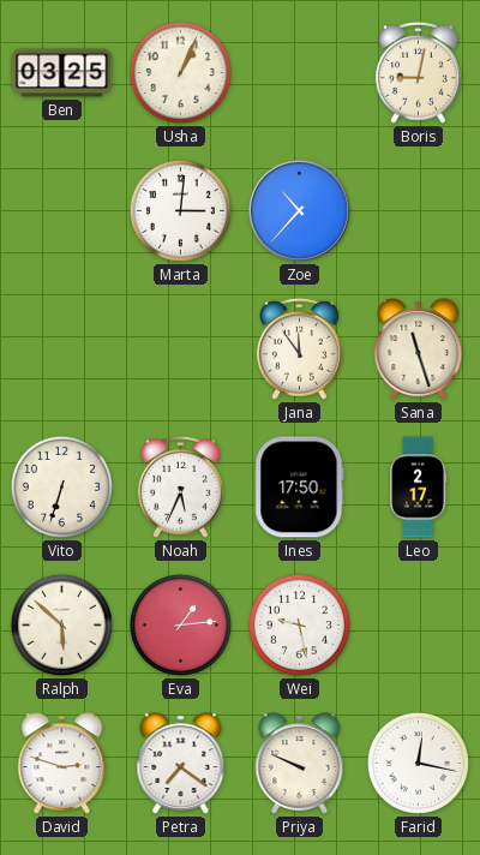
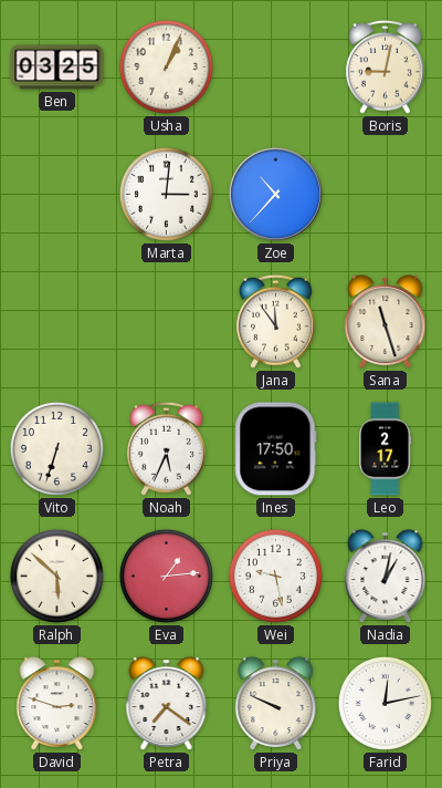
Nadia: none -> 1:02
Farid: 12:17 -> 12:13
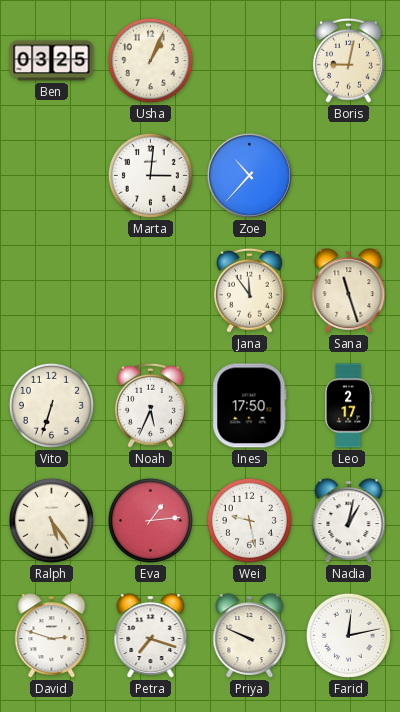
Ralph: 5:52 -> 5:24
Petra: 7:21 -> 7:18
